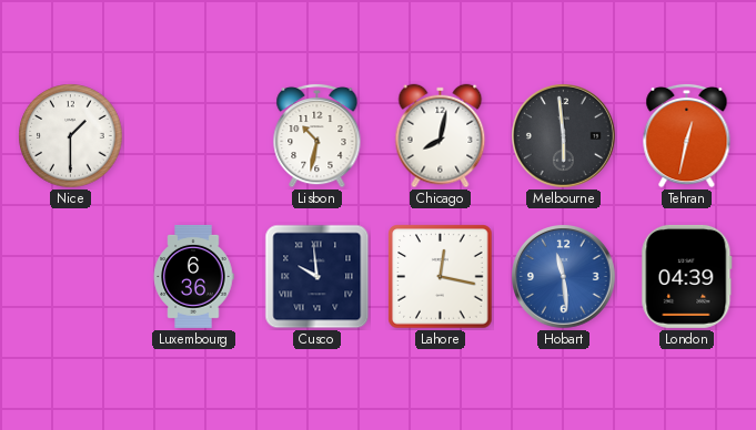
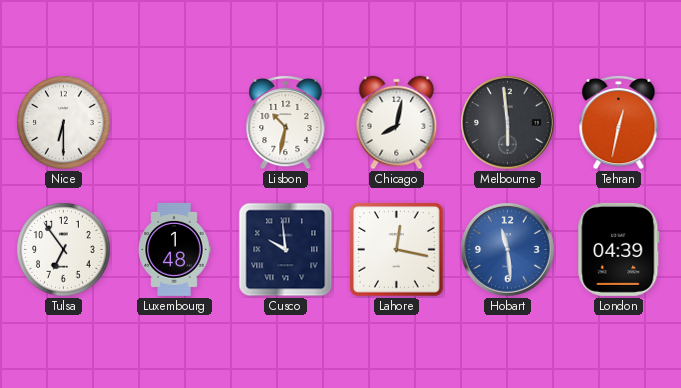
Nice: 1:30 -> 6:30
Tulsa: none -> 6:54
Luxembourg: 6:36 -> 1:48
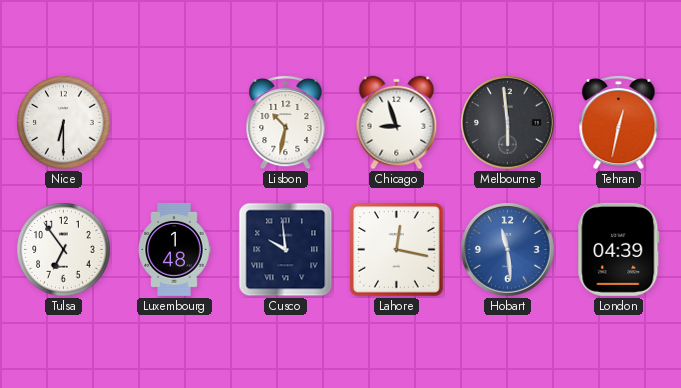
Chicago: 8:02 -> 8:57
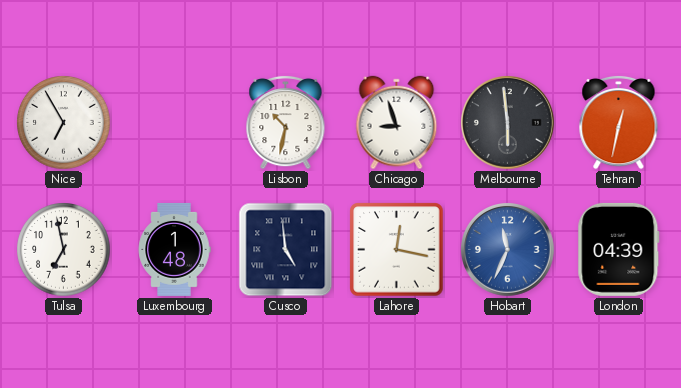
Nice: 6:30 -> 6:55
Tulsa: 6:54 -> 6:58
Cusco: 9:59 -> 4:59
Hobart: 11:29 -> 11:34
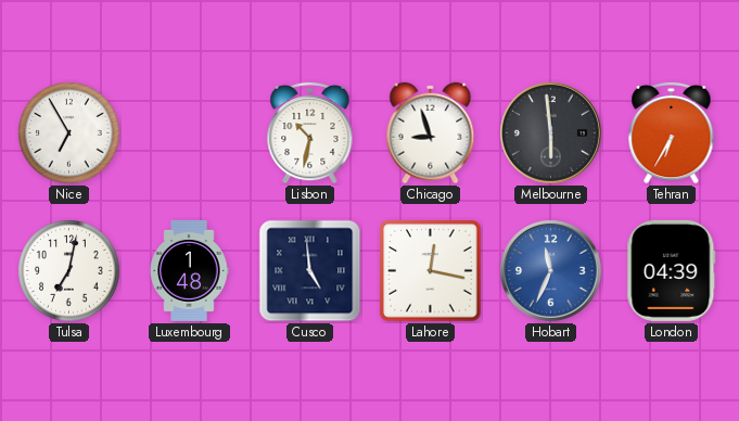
Tehran: 12:32 -> 6:35
Tulsa: 6:58 -> 7:02
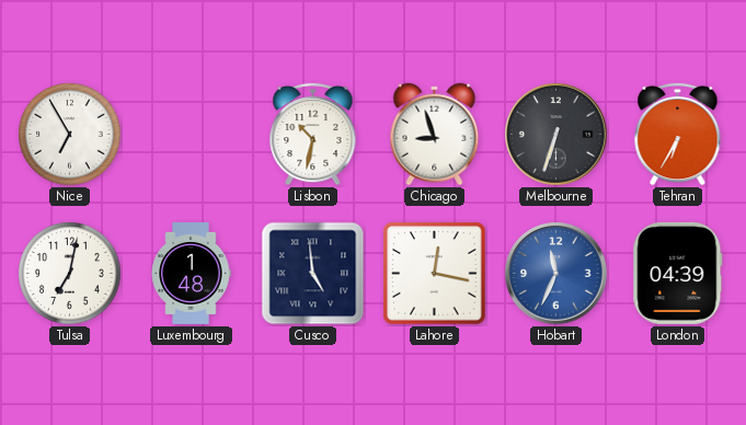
Melbourne: 5:59 -> 6:33
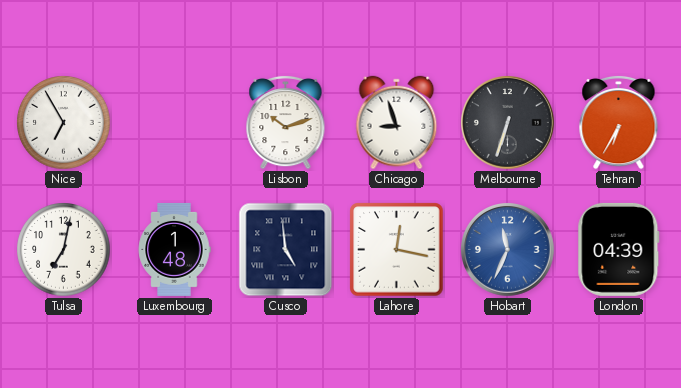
Lisbon: 10:32 -> 10:12
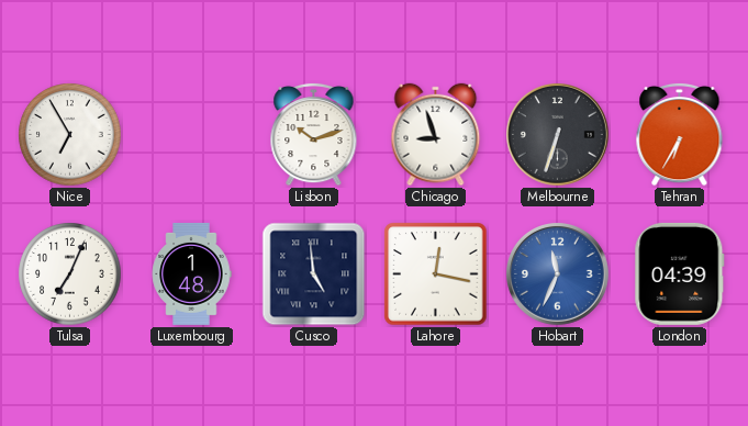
Tulsa: 7:02 -> 7:04
